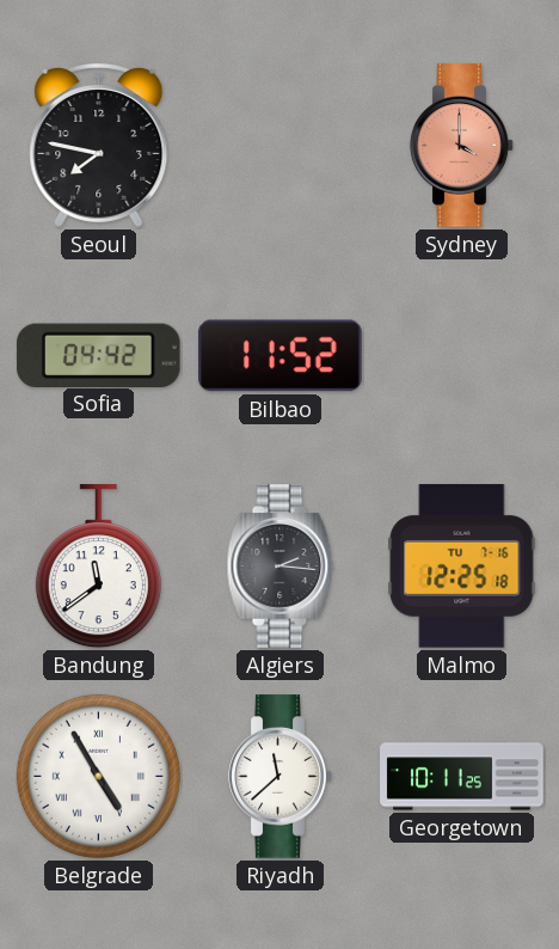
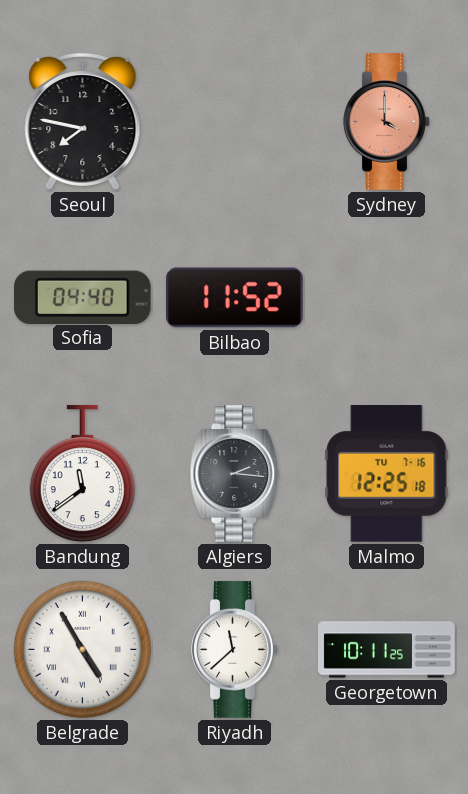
Sofia: 04:42 -> 04:40
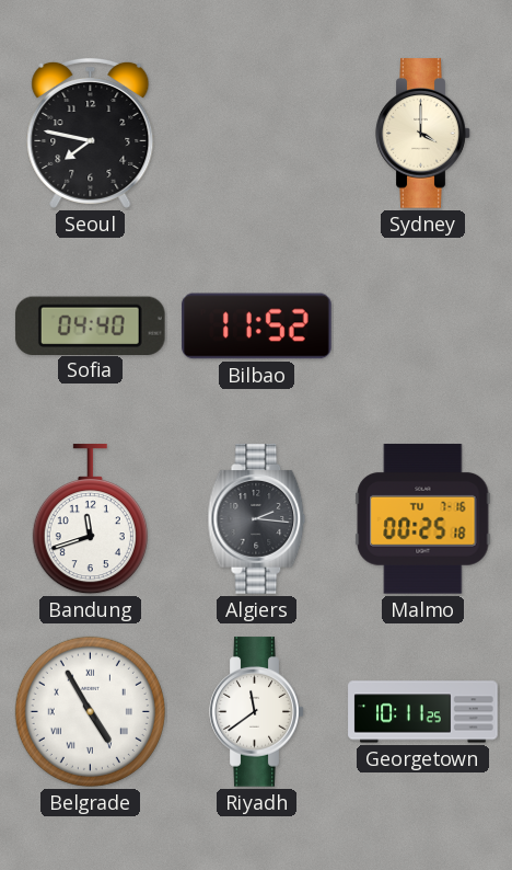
Sydney dial: salmon -> cream
Bandung: 11:39 -> 11:42
Malmo: 12:25 -> 00:25
Riyadh: 11:38 -> 11:39
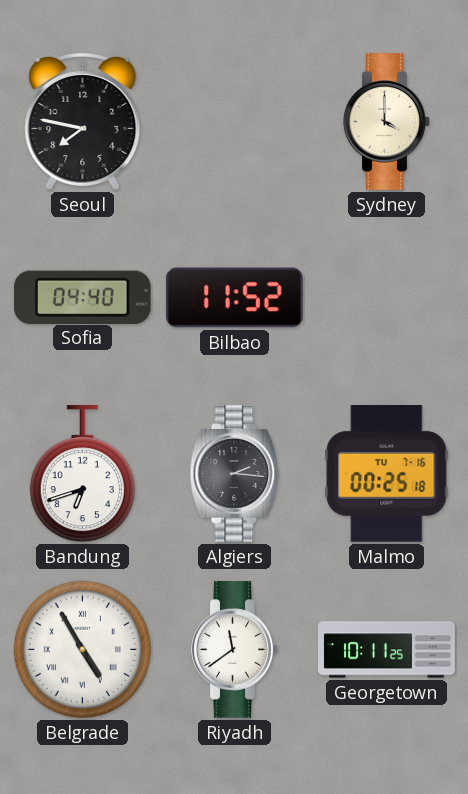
Bandung: 11:42 -> 6:42
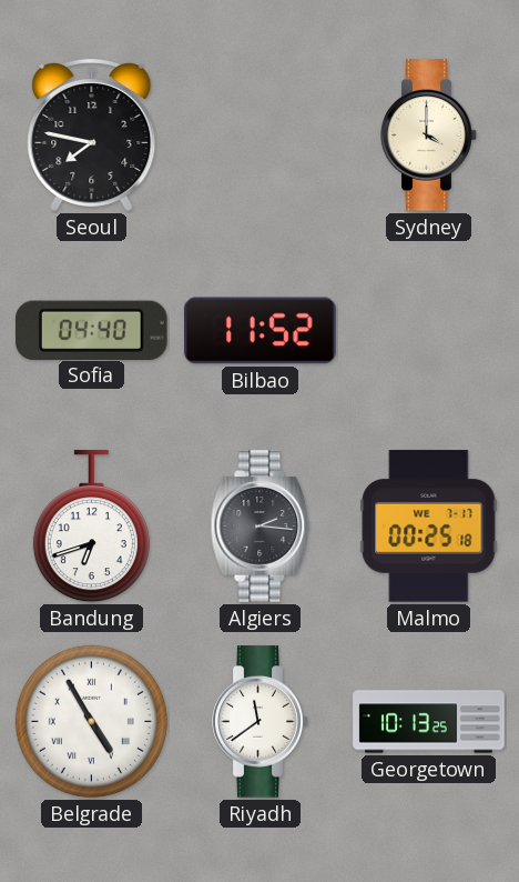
Malmo date: TU 7-16 -> WE 7-17
Georgetown: 10:11 -> 10:13
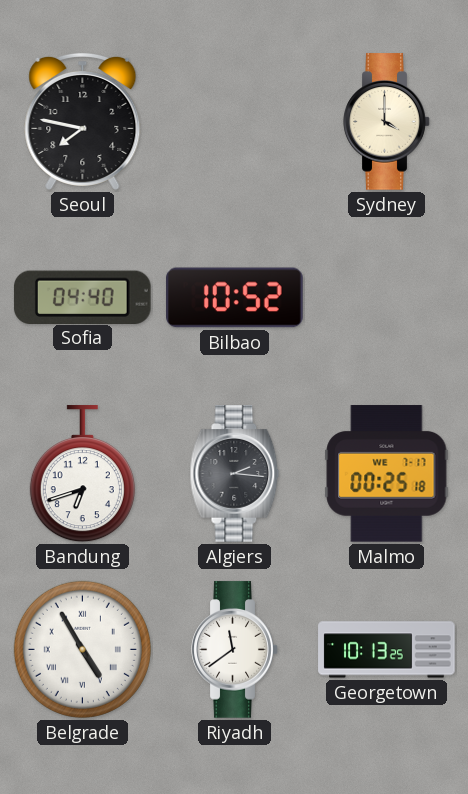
Bilbao: 11:52 -> 10:52
